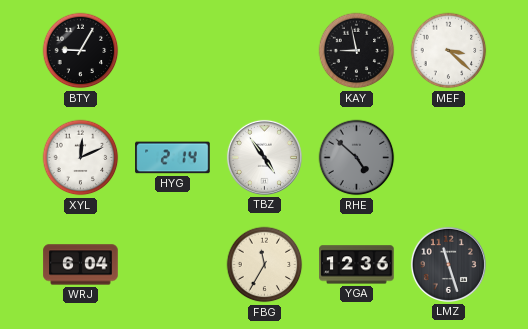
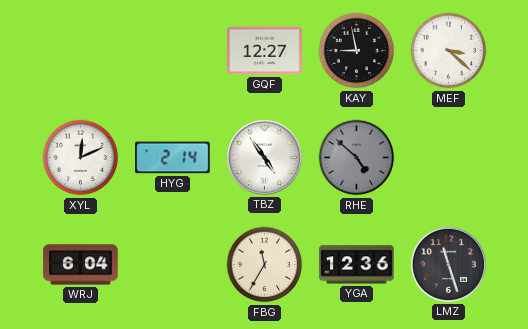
BTY: 9:05 -> none
GQF: none -> 12:27
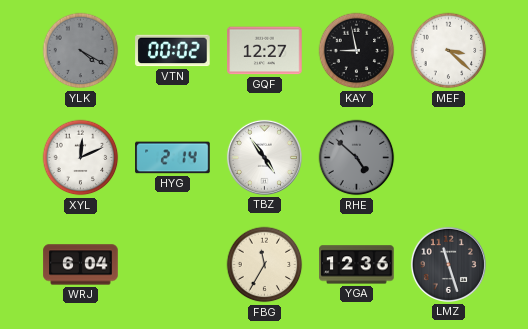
YLK: none -> 4:20
VTN: none -> 00:02
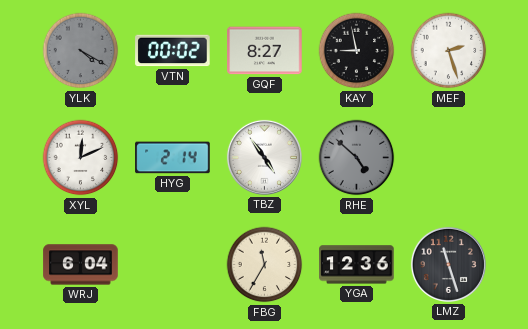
GQF: 12:27 -> 8:27
MEF: 3:22 -> 2:27
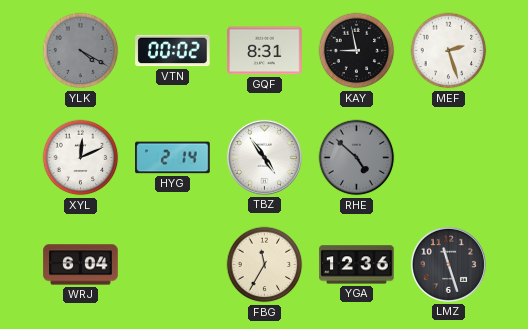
GQF: 8:27 -> 8:31
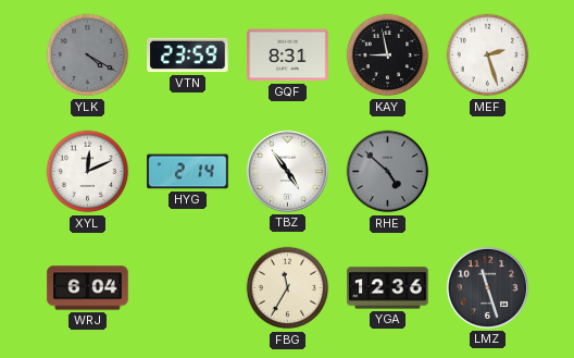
VTN: 00:02 -> 23:59
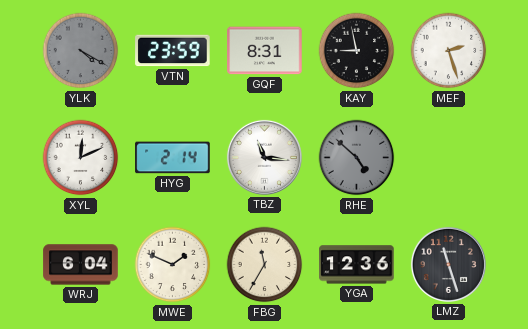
TBZ: 4:54 -> 11:16
MWE: none -> 1:49
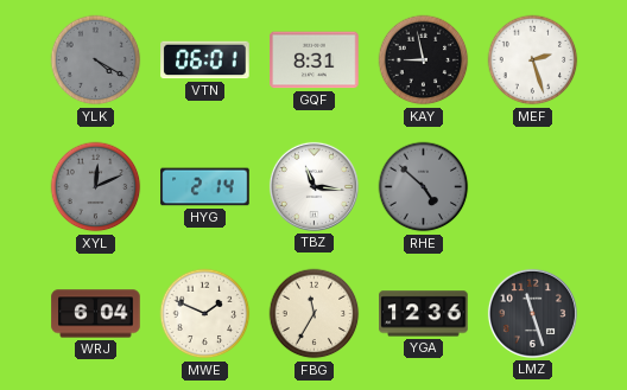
VTN: 23:59 -> 06:01
XYL dial: white -> grey
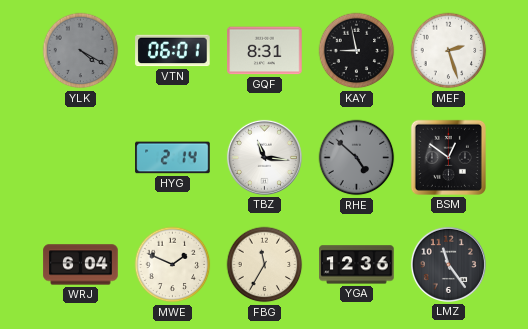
XYL: 12:11 -> none
BSM: none -> 12:51
LMZ: 11:27 -> 11:24
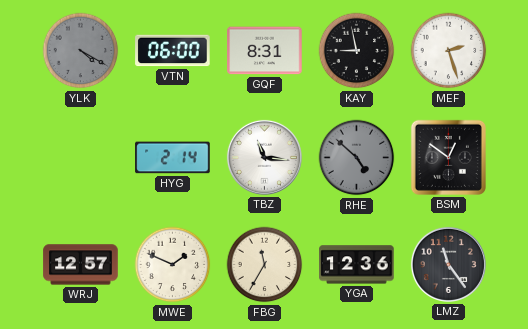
VTN: 06:01 -> 06:00
WRJ: 6:04 -> 12:57
